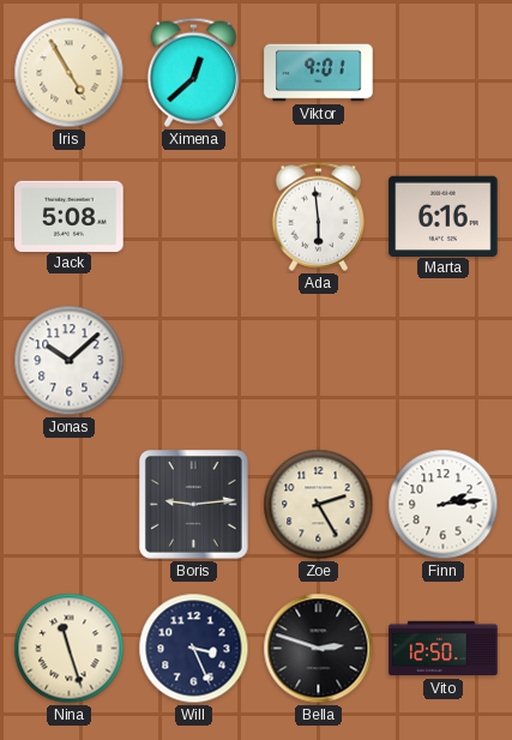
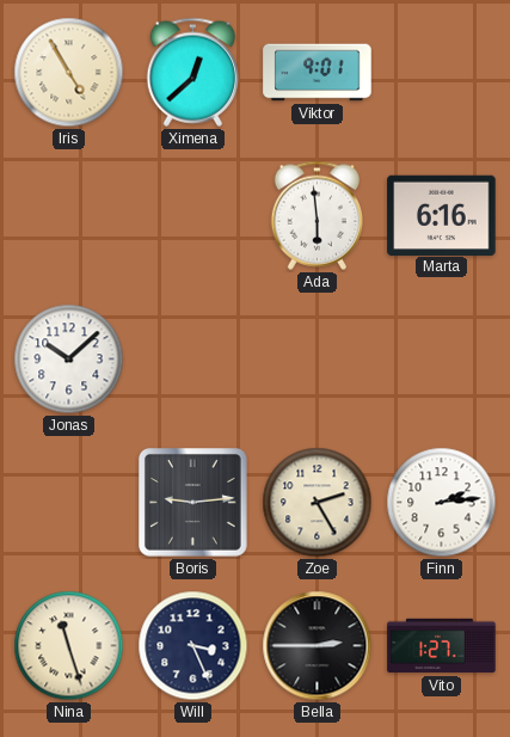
Jack: 5:08 -> none
Bella: 2:48 -> 2:45
Vito: 12:50 -> 1:27
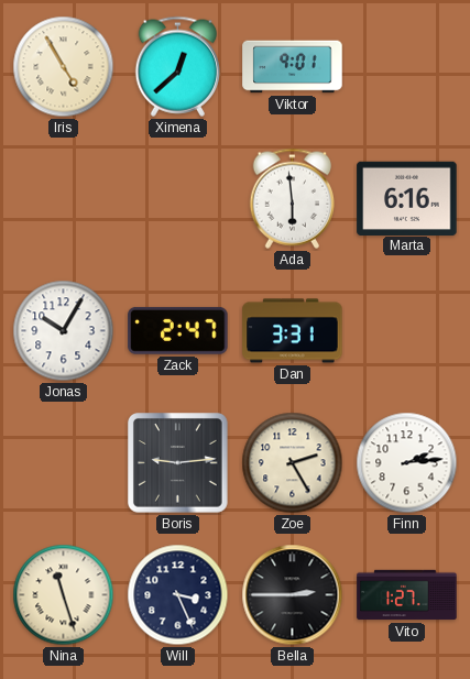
Jonas: 10:08 -> 10:05
Zack: none -> 2:47
Dan: none -> 3:31
